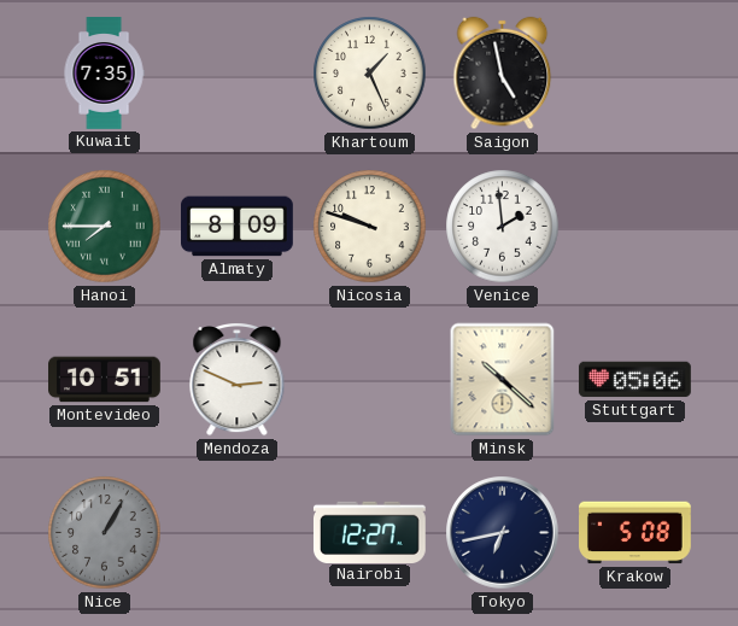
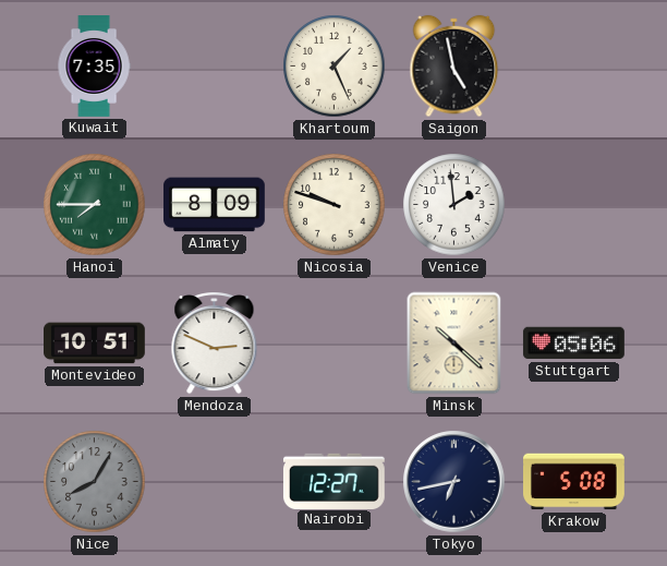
Nice: 1:05 -> 8:05
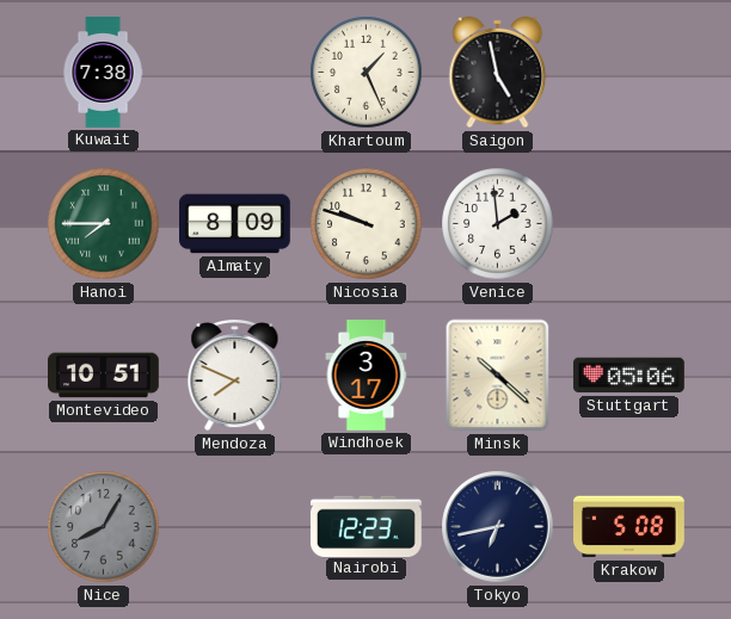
Kuwait: 7:35 -> 7:38
Mendoza: 2:49 -> 7:49
Windhoek: none -> 3:17
Nairobi: 12:27 -> 12:23
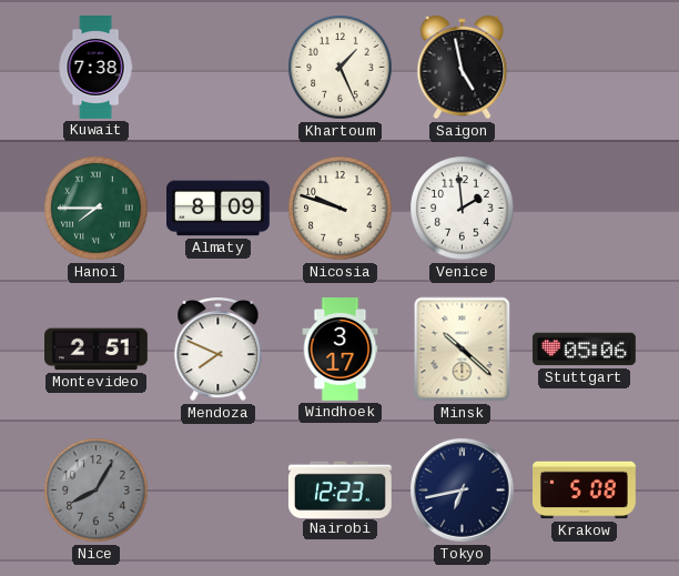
Montevideo: 10:51 -> 2:51
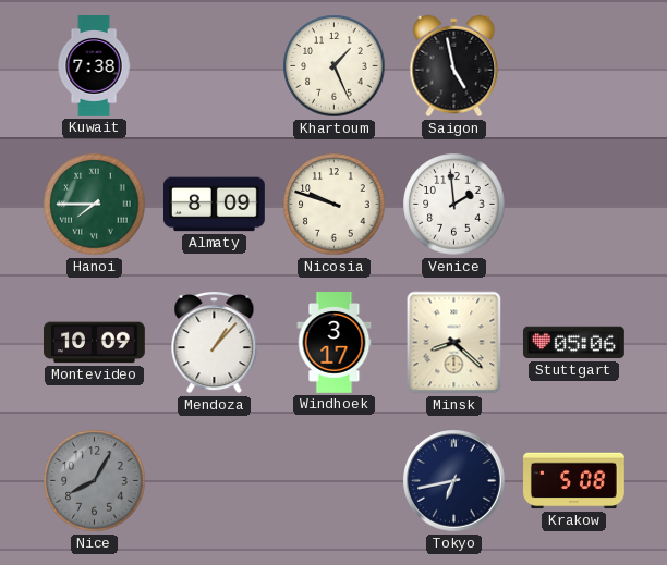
Montevideo: 2:51 -> 10:09
Mendoza: 7:49 -> 1:07
Minsk: 10:22 -> 8:22
Nairobi: 12:23 -> none
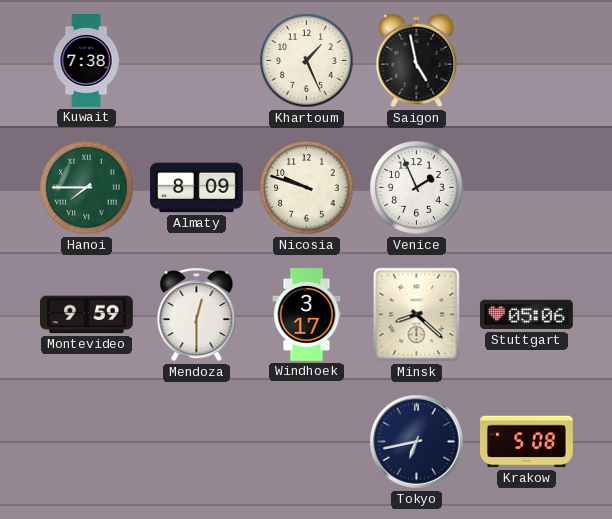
Venice: 1:59 -> 1:56
Montevideo: 10:09 -> 9:59
Mendoza: 1:07 -> 12:30
Nice: 8:05 -> none
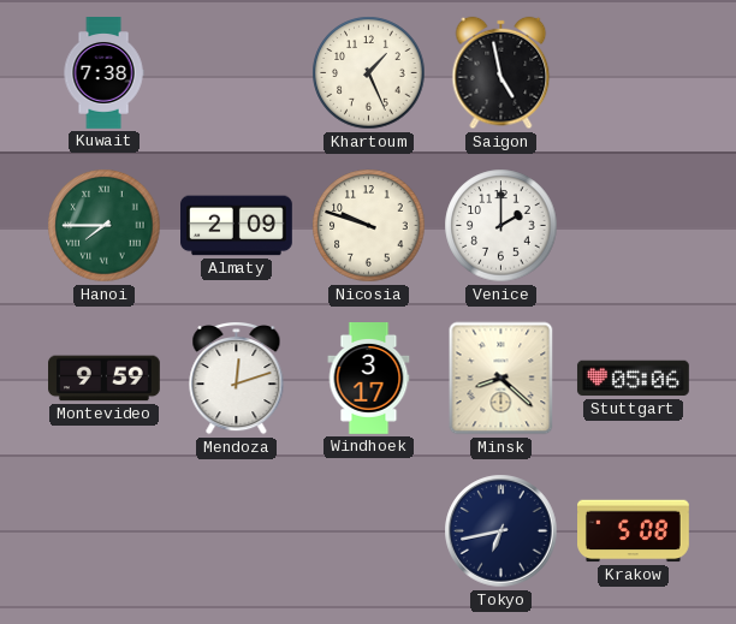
Almaty: 8:09 -> 2:09
Venice: 1:56 -> 2:00
Mendoza: 12:30 -> 12:12
